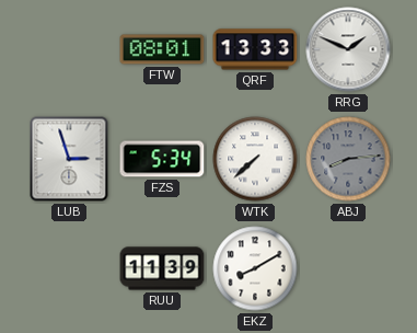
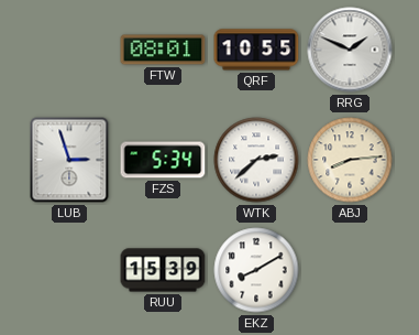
QRF: 13:33 -> 10:55
WTK: 7:38 -> 2:38
ABJ dial: grey -> cream
RUU: 11:39 -> 15:39
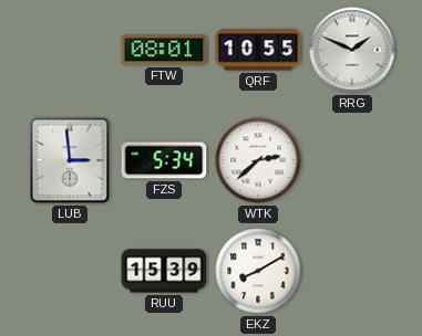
LUB: 2:57 -> 2:59
ABJ: 8:14 -> none
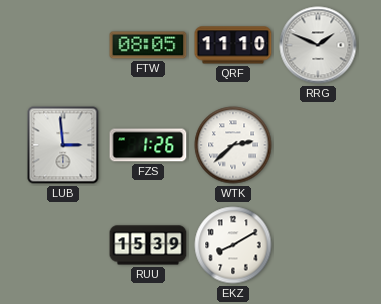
FTW: 08:01 -> 08:05
QRF: 10:55 -> 11:10
FZS: 5:34 -> 1:26
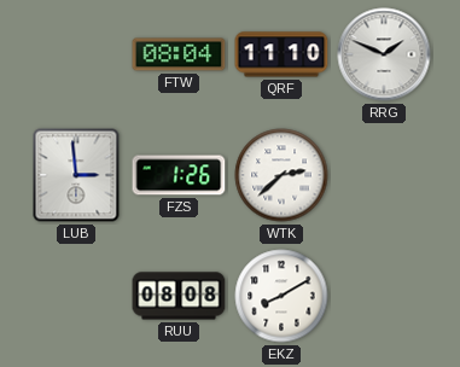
FTW: 08:05 -> 08:04
RUU: 15:39 -> 08:08
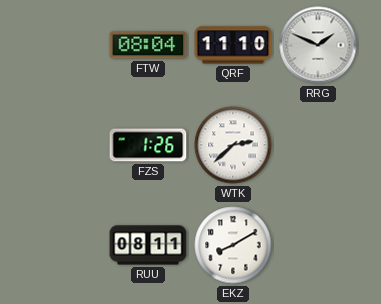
LUB: 2:59 -> none
RUU: 08:08 -> 08:11
